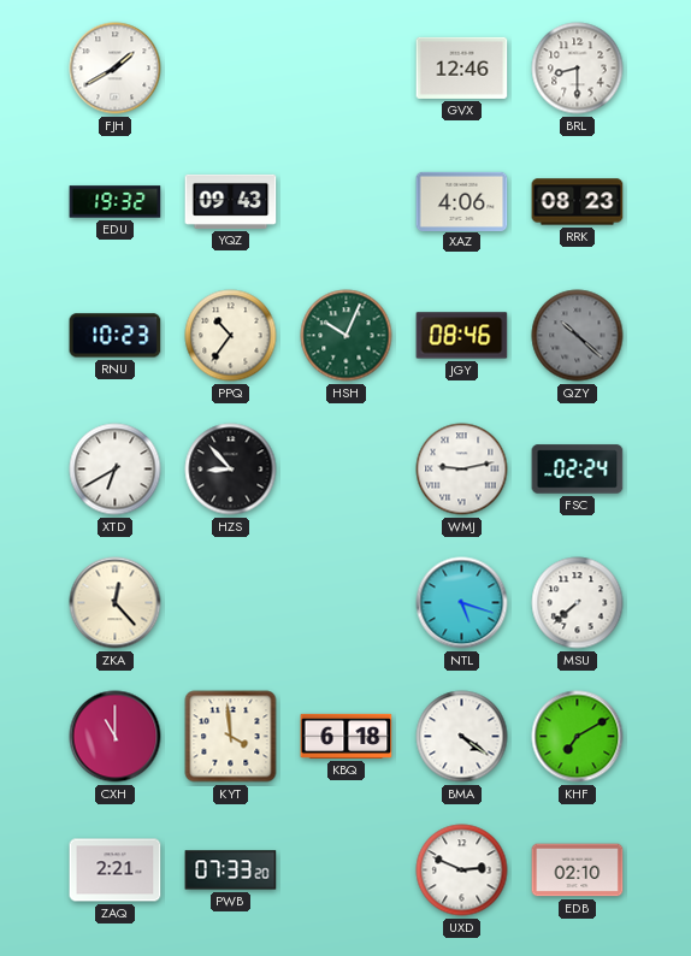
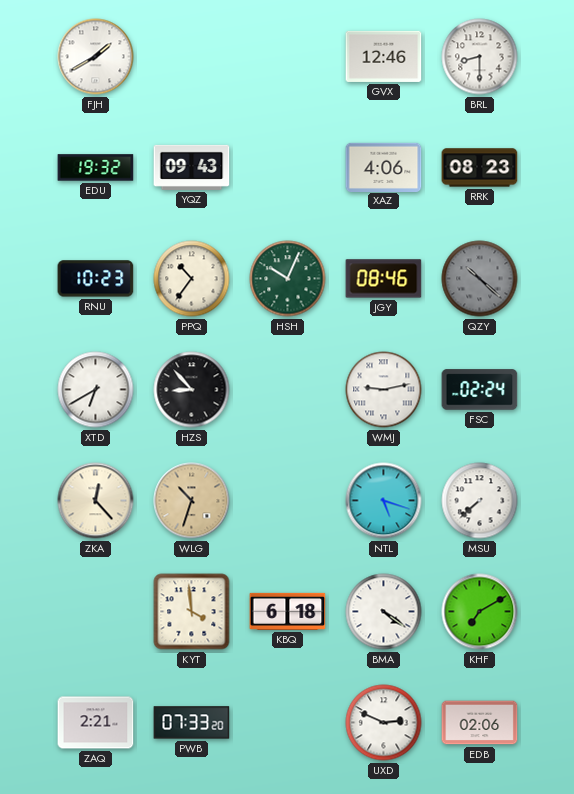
WLG: none -> 10:33
CXH: 11:00 -> none
EDB: 02:10 -> 02:06
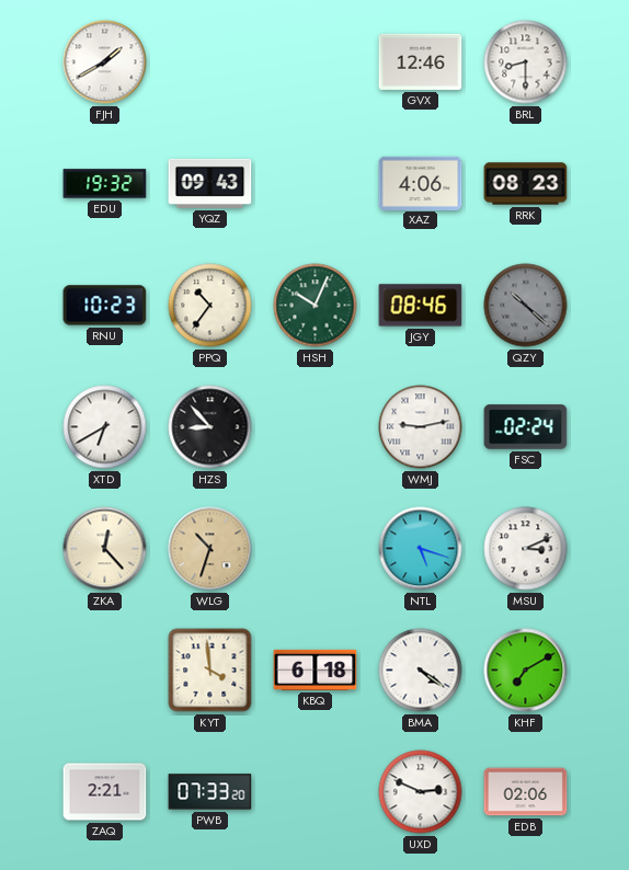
MSU: 7:38 -> 3:11
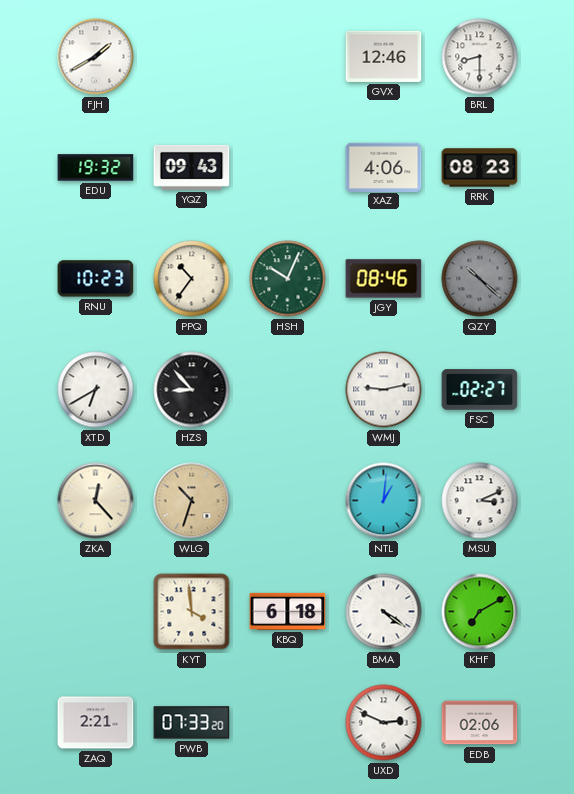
FSC: 02:24 -> 02:27
NTL: 5:18 -> 1:01
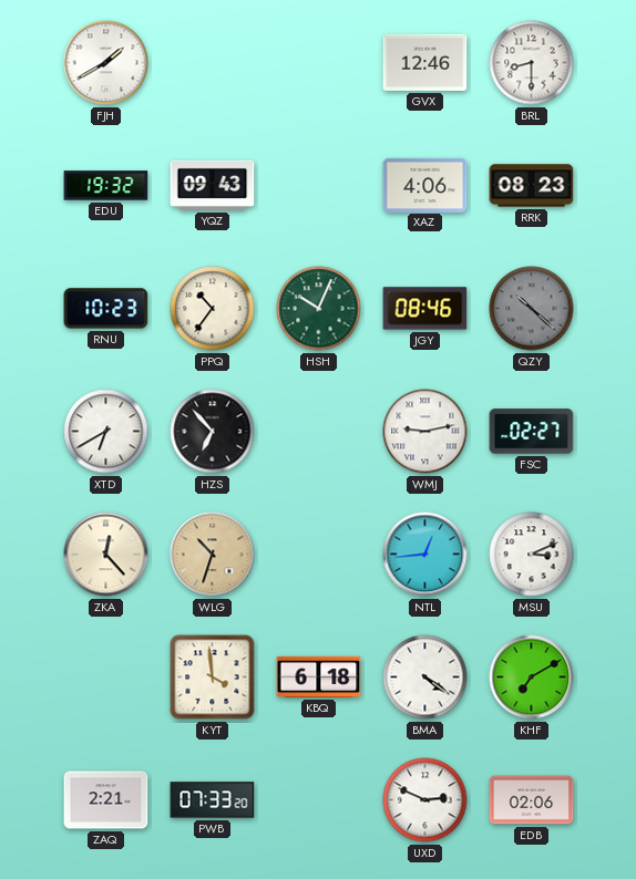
HZS: 8:53 -> 6:53
NTL: 1:01 -> 12:44
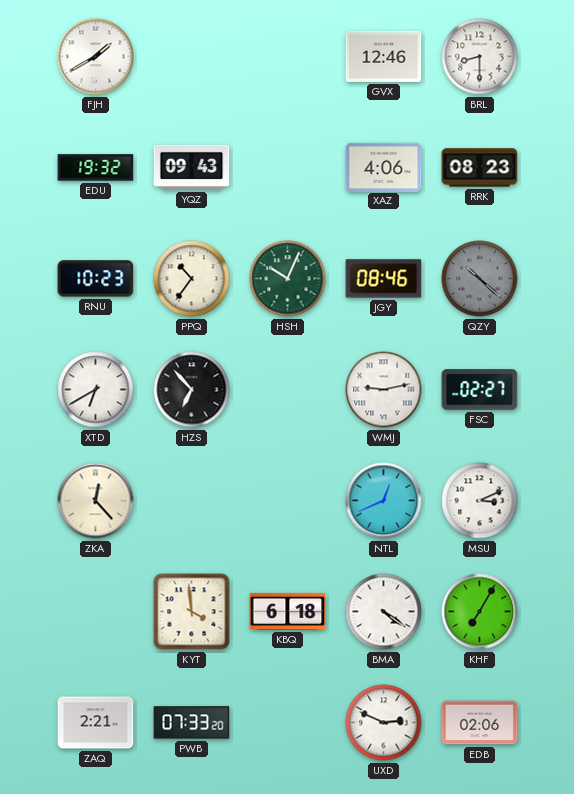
WLG: 10:33 -> none
NTL: 12:44 -> 12:41
KHF: 7:10 -> 7:05
